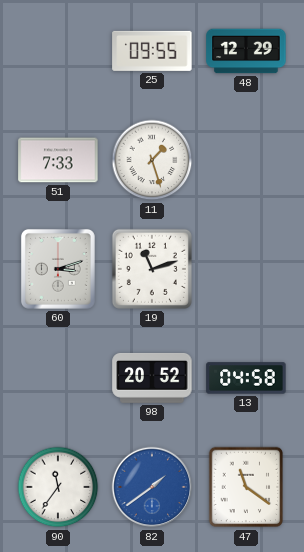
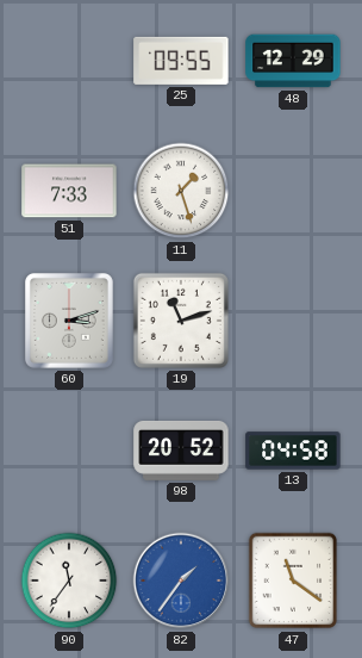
82: 1:39 -> 1:36
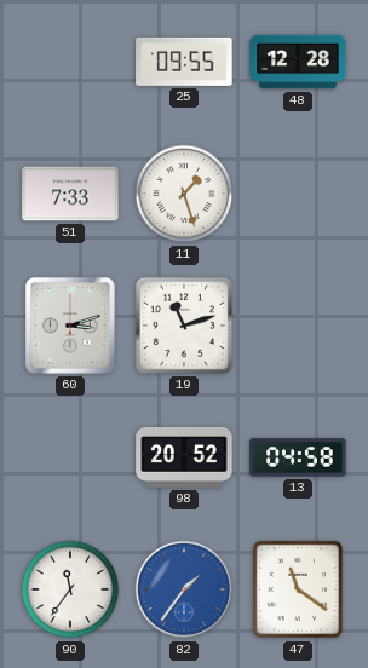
48: 12:29 -> 12:28
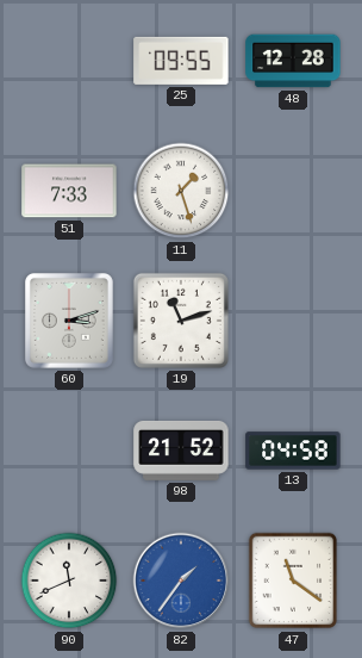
98: 20:52 -> 21:52
90: 11:36 -> 11:41
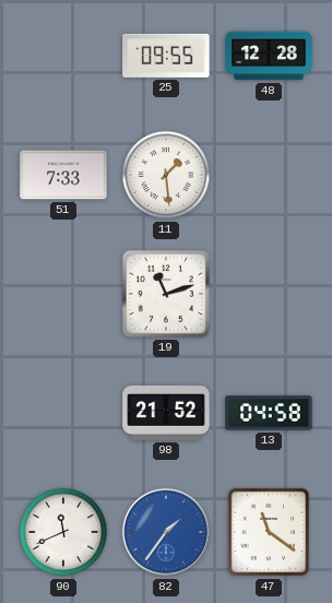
11: 1:27 -> 1:29
60: 3:12 -> none
